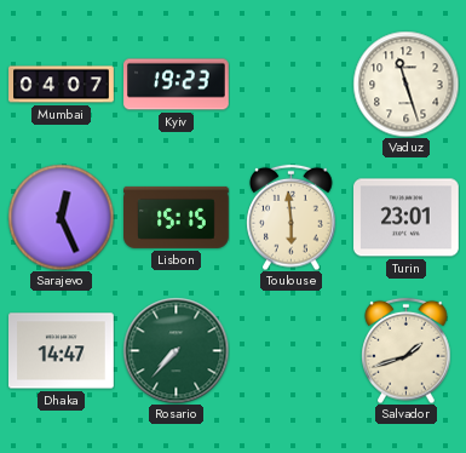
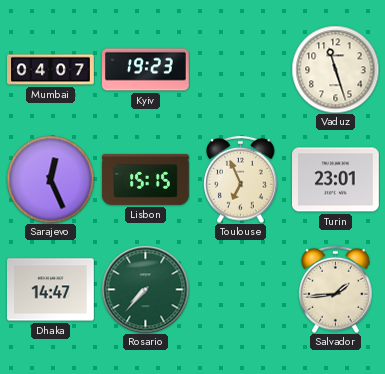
Toulouse: 5:59 -> 6:56
Salvador: 1:42 -> 1:44
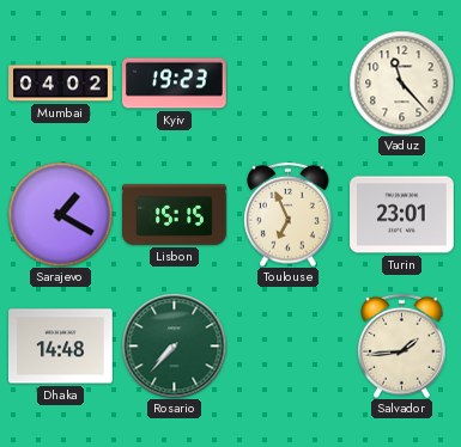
Mumbai: 04:07 -> 04:02
Vaduz: 11:27 -> 11:23
Sarajevo: 12:26 -> 1:20
Dhaka: 14:47 -> 14:48
